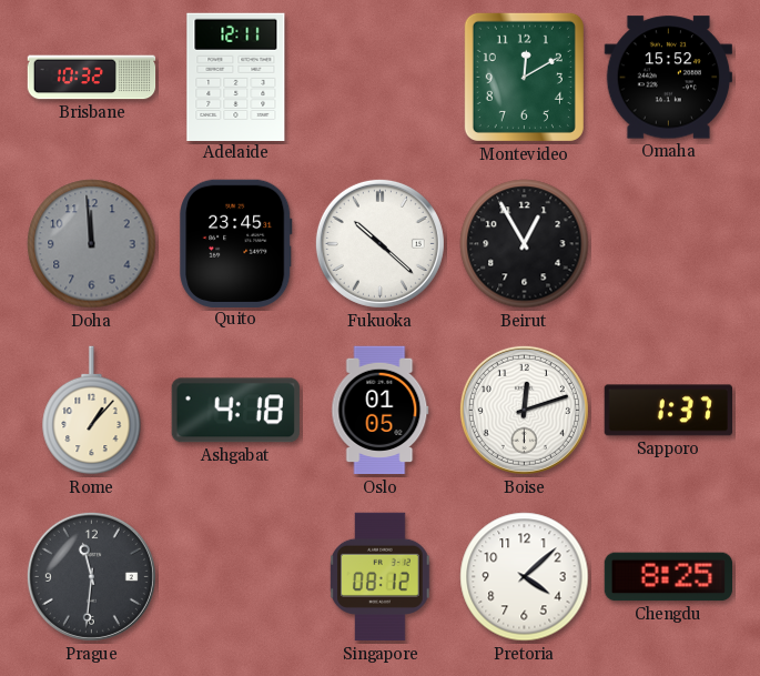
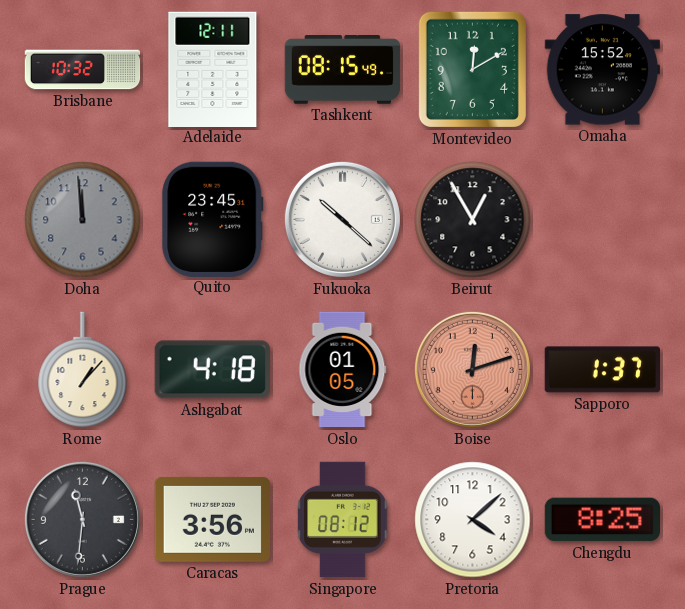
Tashkent: none -> 08:15
Boise dial: white -> salmon
Caracas: none -> 3:56
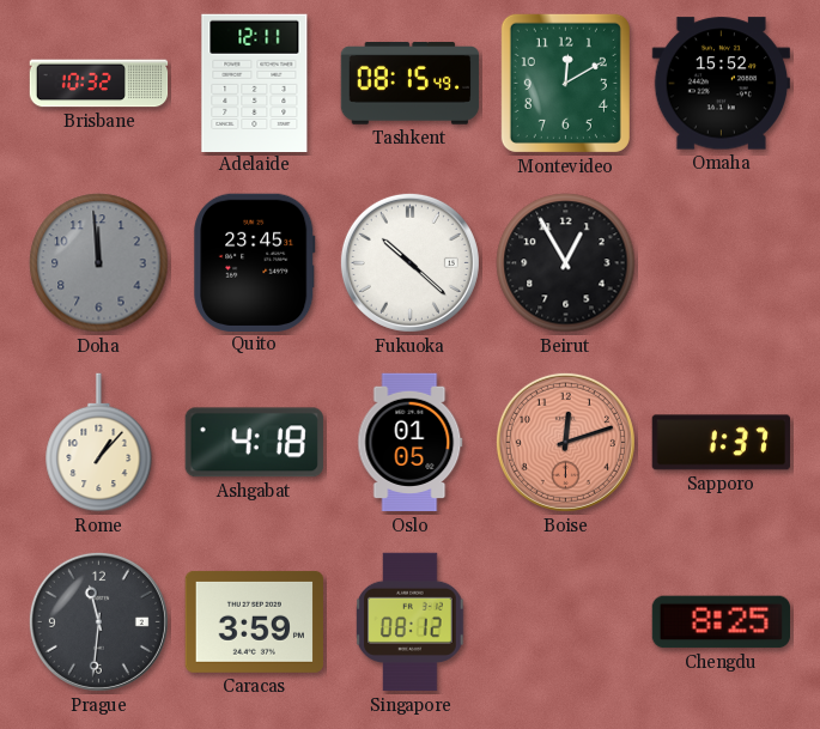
Caracas: 3:56 -> 3:59
Pretoria: 4:08 -> none
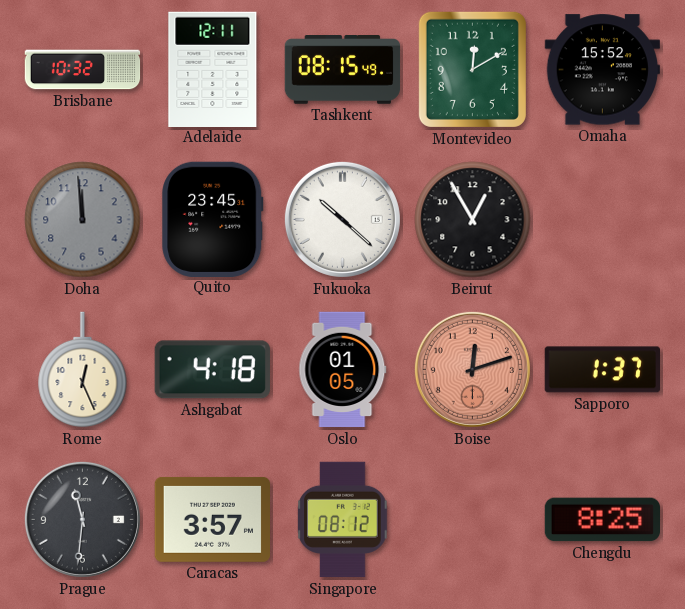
Rome: 1:07 -> 12:26
Caracas: 3:59 -> 3:57
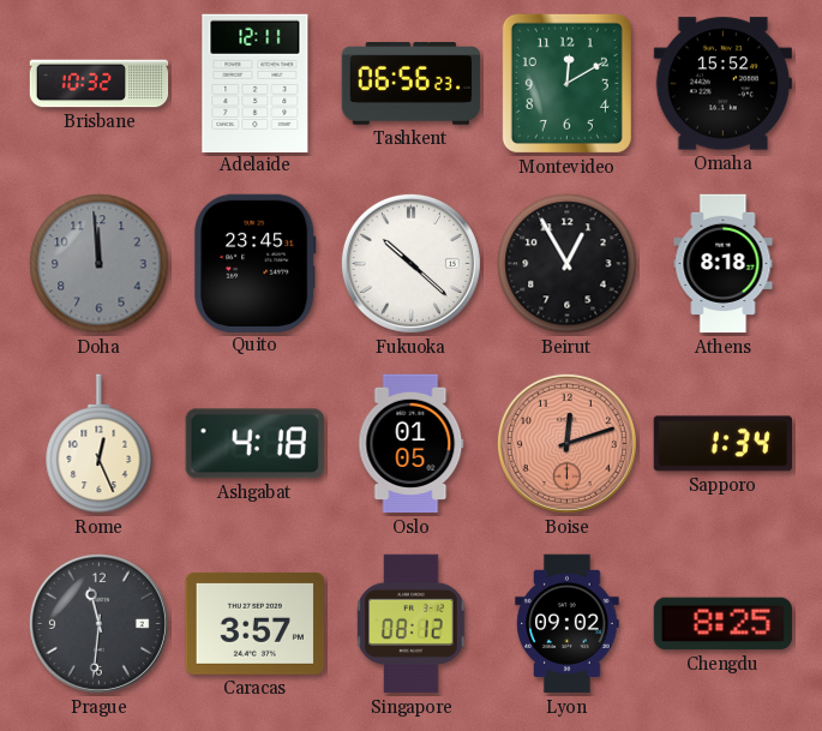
Tashkent: 08:15 -> 06:56
Athens: none -> 8:18
Sapporo: 1:37 -> 1:34
Lyon: none -> 09:02
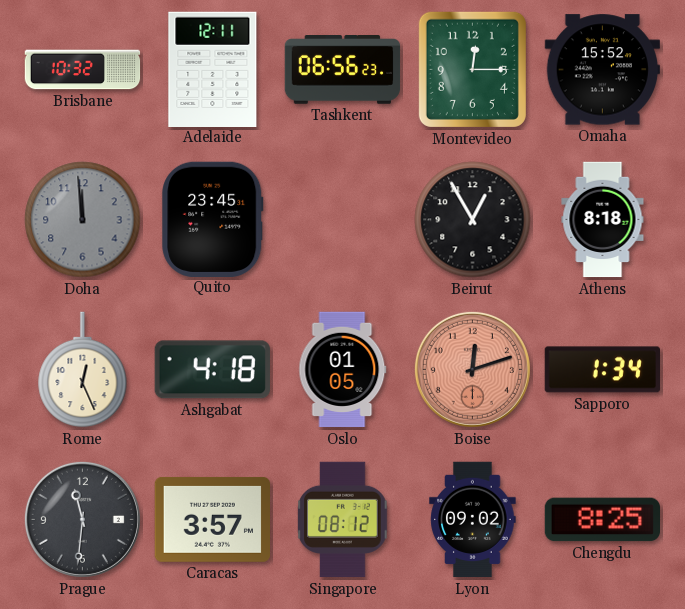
Montevideo: 12:10 -> 12:15
Fukuoka: 10:22 -> none
